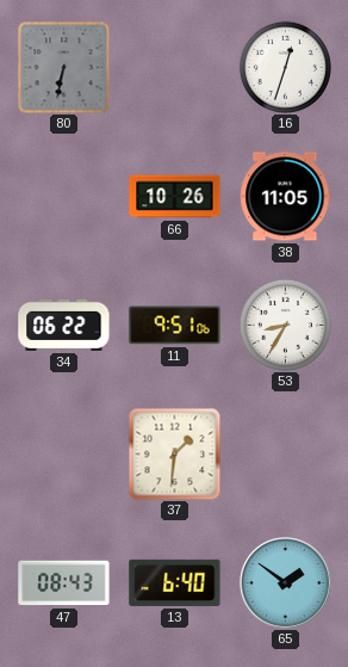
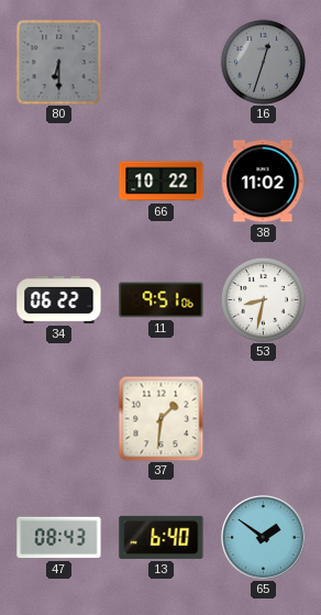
80: 6:32 -> 6:30
16 dial: white -> grey
66: 10:26 -> 10:22
38: 11:05 -> 11:02
53: 8:35 -> 8:32
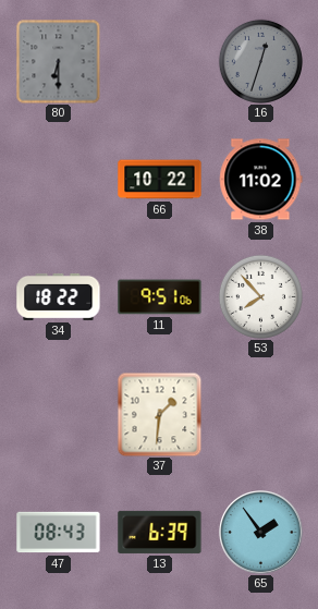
34: 06:22 -> 18:22
53: 8:32 -> 7:53
13: 6:40 -> 6:39
65: 1:51 -> 1:54
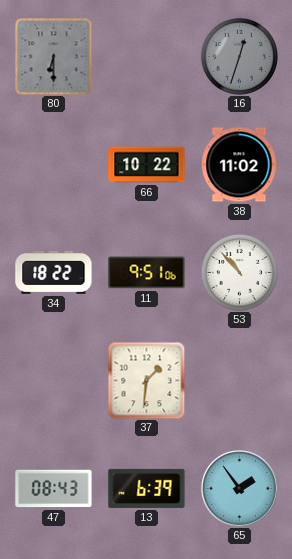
53: 7:53 -> 10:53
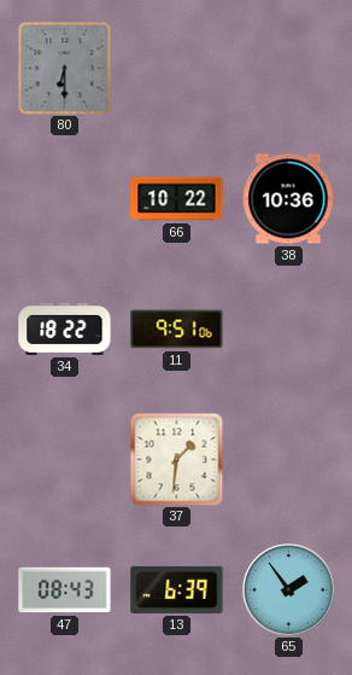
16: 12:33 -> none
38: 11:02 -> 10:36
53: 10:53 -> none
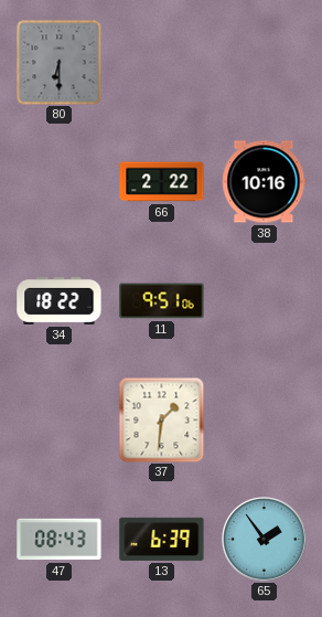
66: 10:22 -> 2:22
38: 10:36 -> 10:16
